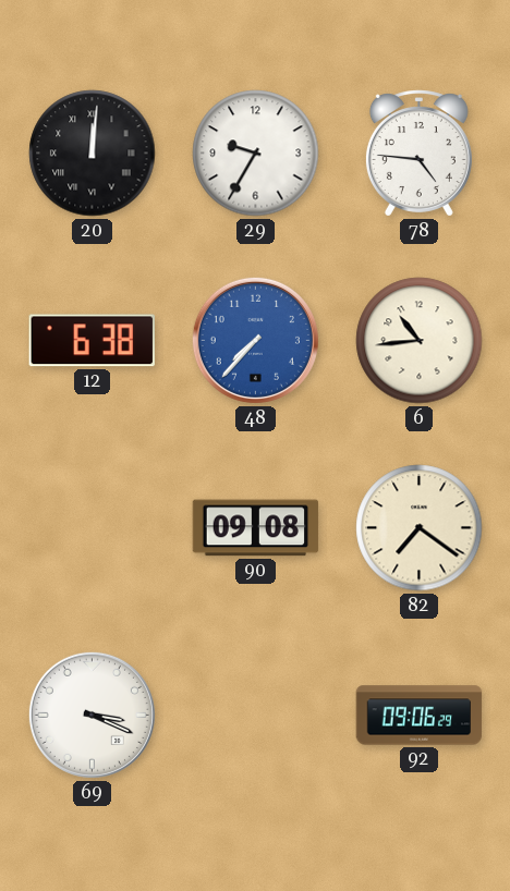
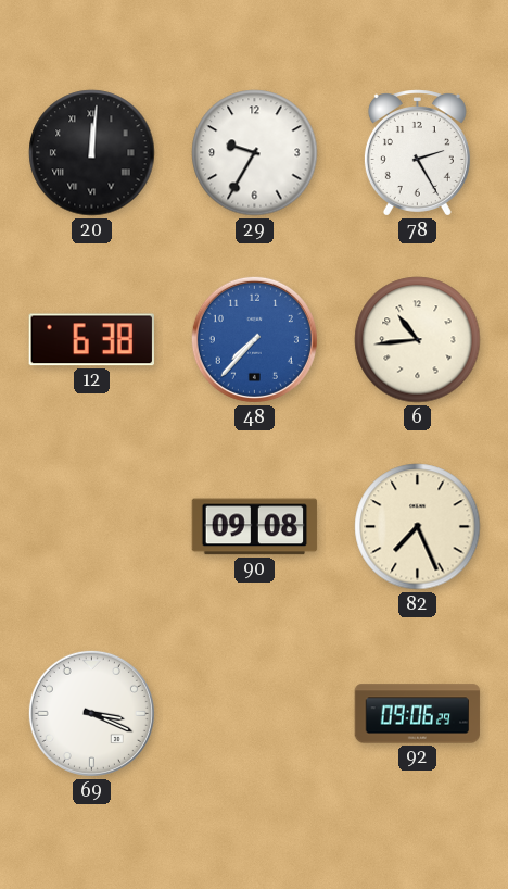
78: 4:46 -> 2:25
82: 7:21 -> 7:26
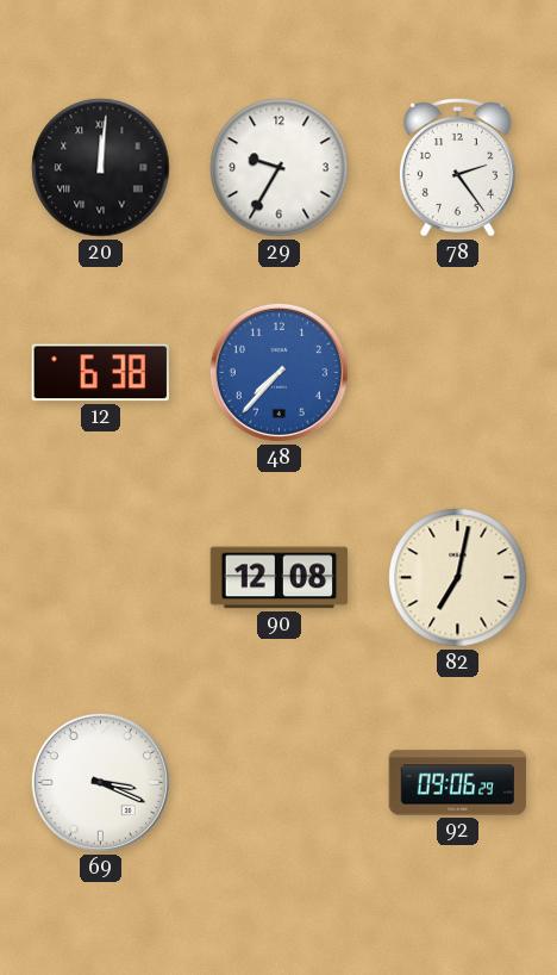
78: 2:25 -> 2:24
6: 10:44 -> none
90: 09:08 -> 12:08
82: 7:26 -> 7:02
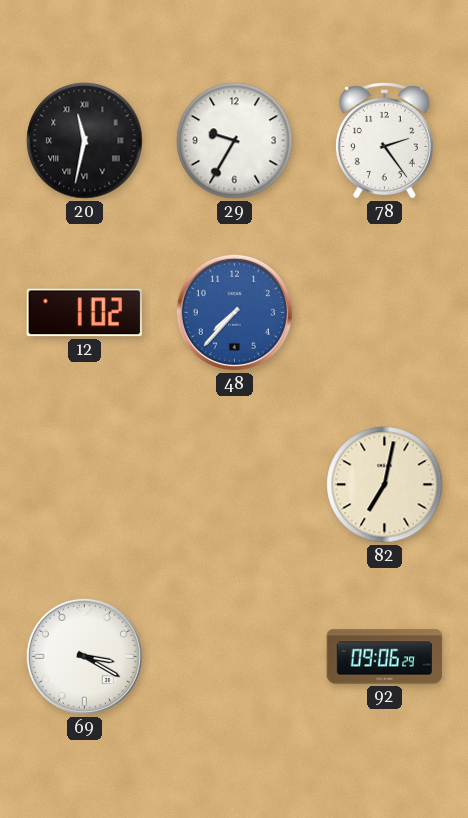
20: 12:01 -> 11:32
12: 6:38 -> 1:02
90: 12:08 -> none
69: 3:19 -> 3:20
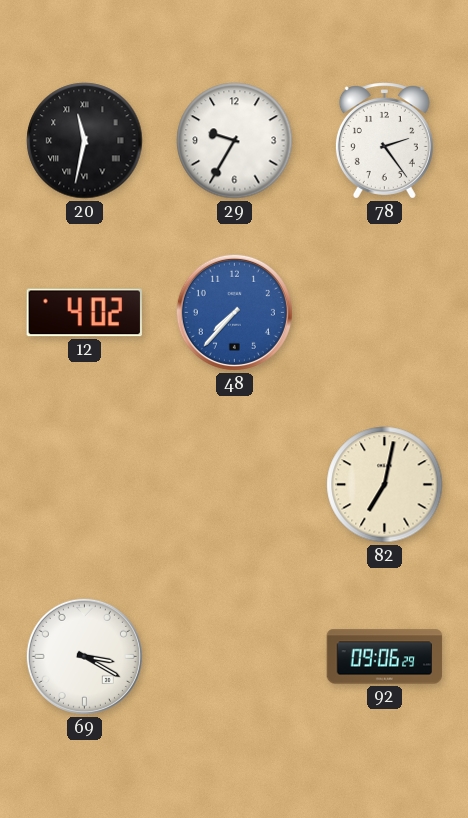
12: 1:02 -> 4:02
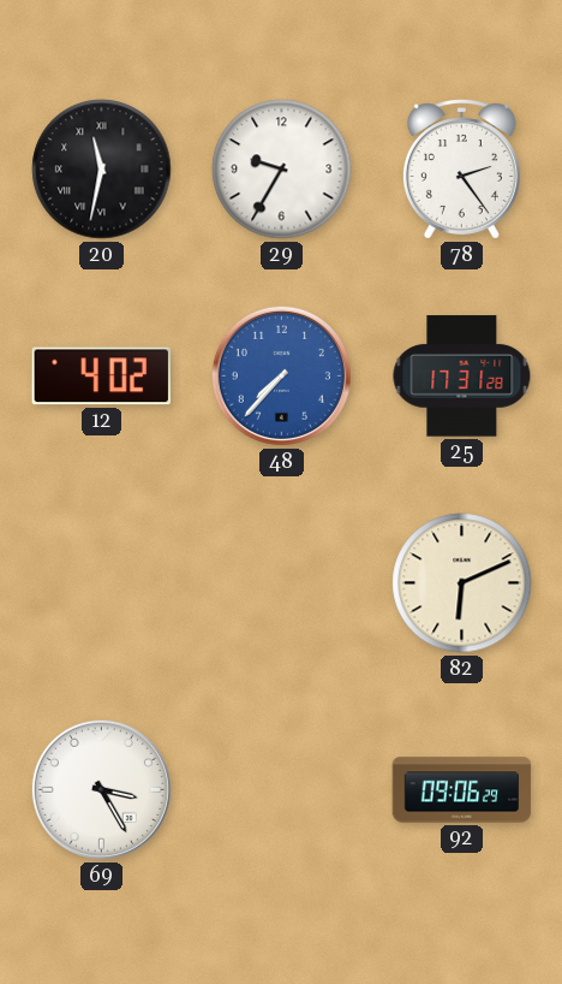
25: none -> 17:31
82: 7:02 -> 6:11
69: 3:20 -> 3:25
